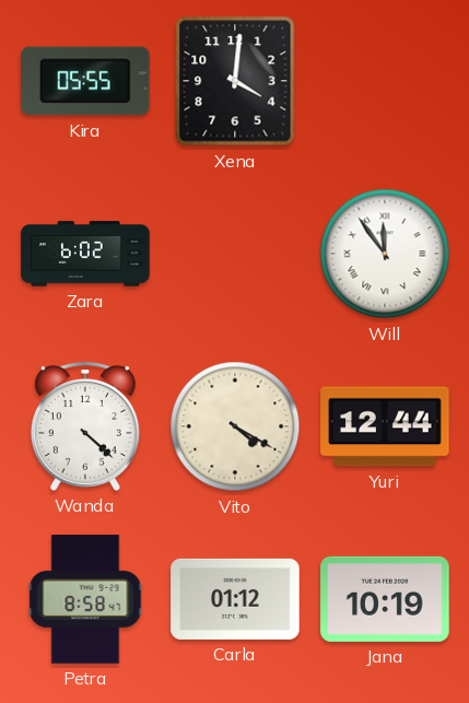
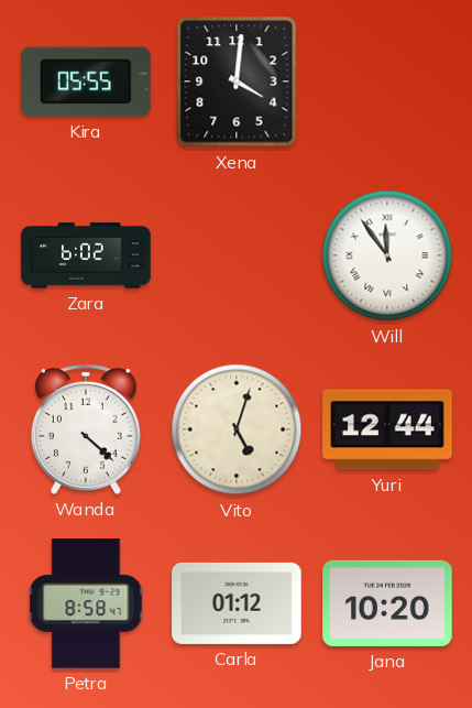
Vito: 4:20 -> 5:03
Jana: 10:19 -> 10:20
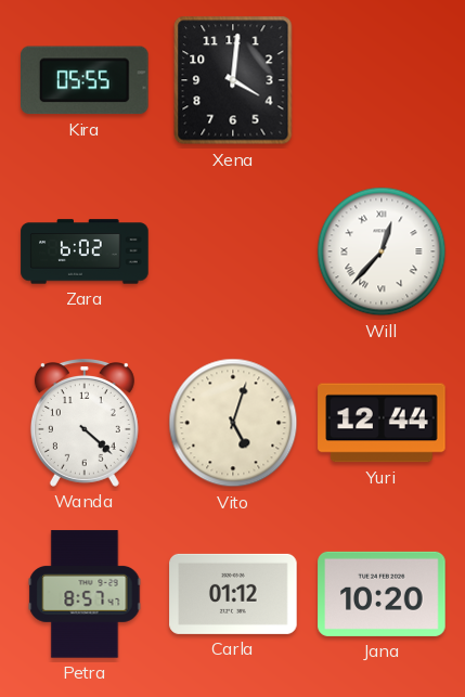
Will: 11:54 -> 12:37
Petra: 8:58 -> 8:57
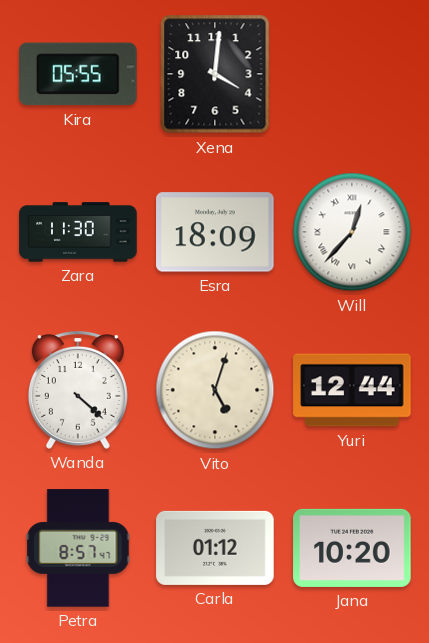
Zara: 6:02 -> 11:30
Esra: none -> 18:09
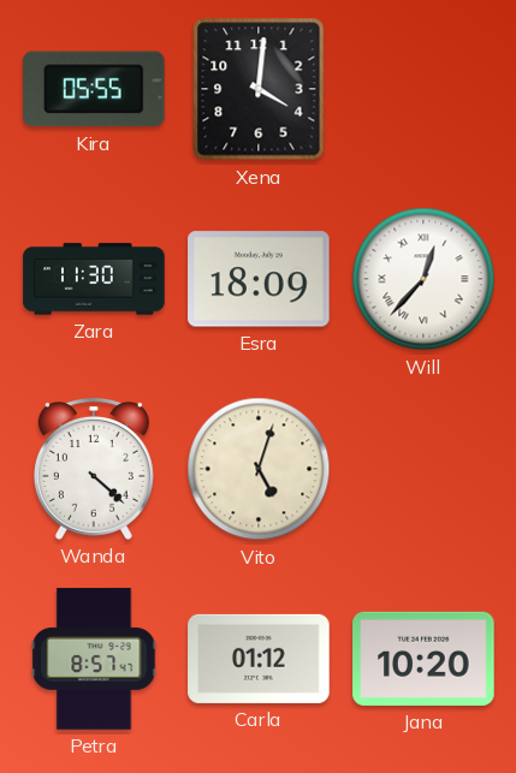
Yuri: 12:44 -> none
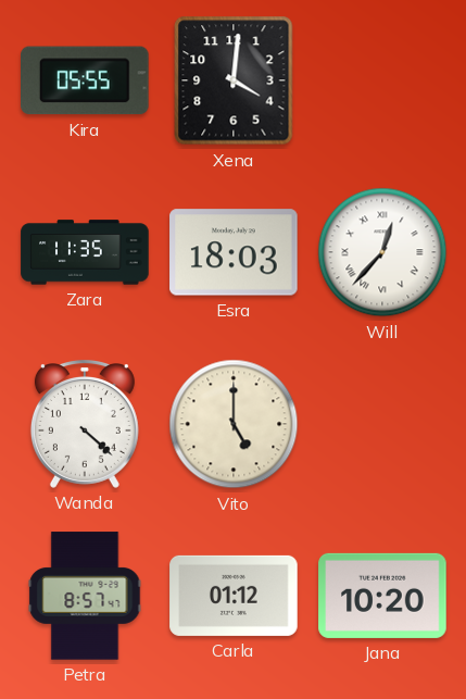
Zara: 11:30 -> 11:35
Esra: 18:09 -> 18:03
Vito: 5:03 -> 5:00
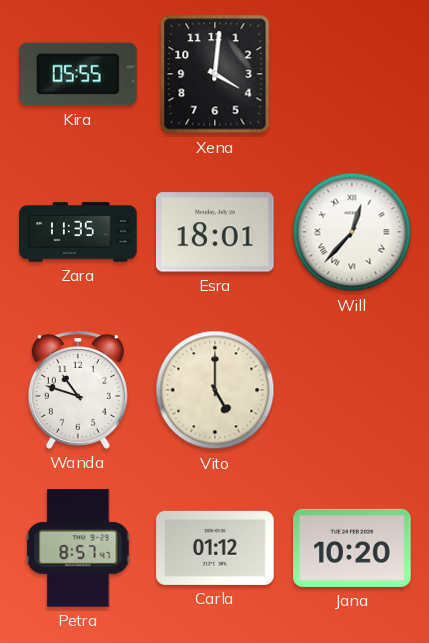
Esra: 18:03 -> 18:01
Wanda: 4:22 -> 10:48
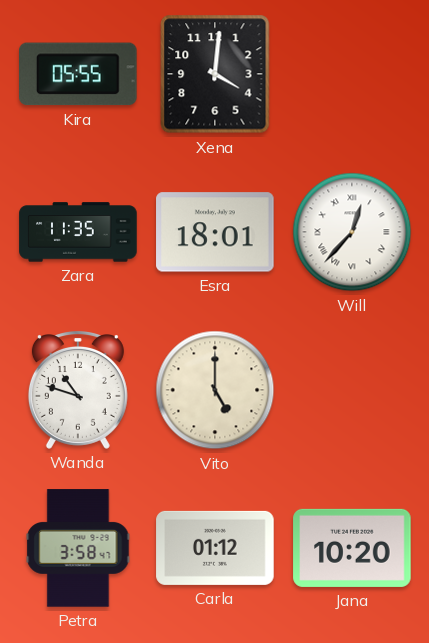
Petra: 8:57 -> 3:58
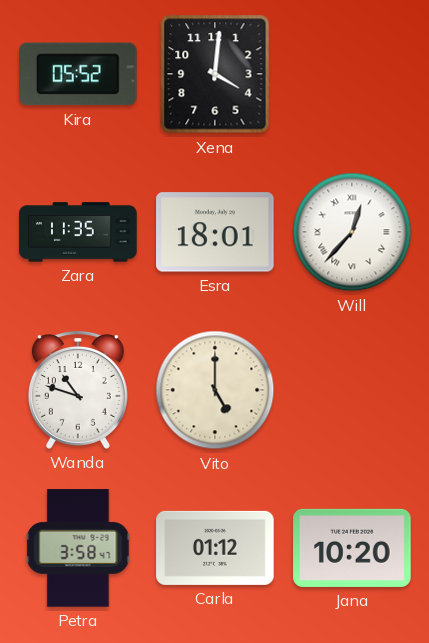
Kira: 05:55 -> 05:52
